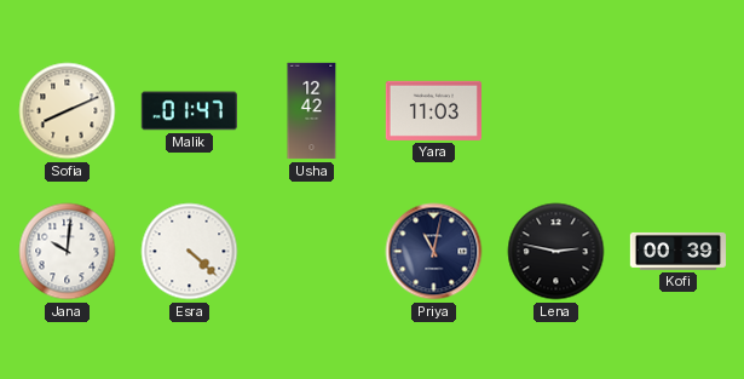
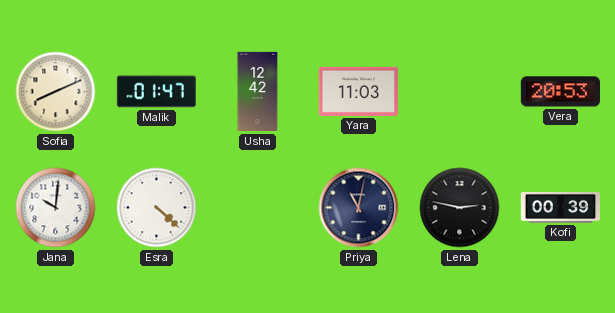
Vera: none -> 20:53
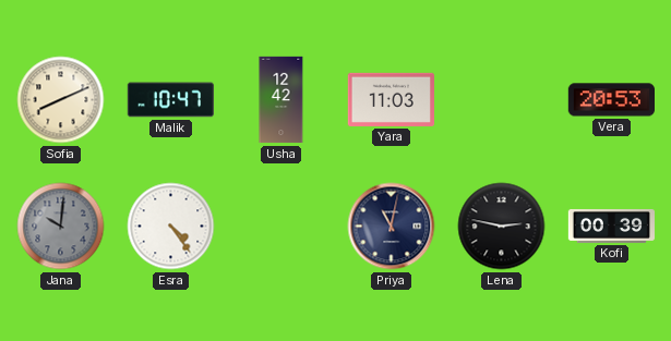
Malik: 01:47 -> 10:47
Jana dial: white -> grey
Esra: 4:22 -> 4:24
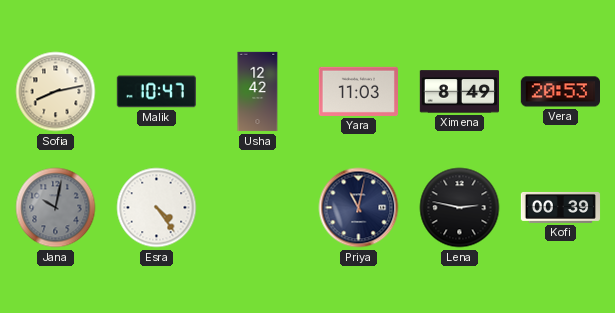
Sofia: 8:11 -> 8:13
Ximena: none -> 8:49
Jana: 10:01 -> 10:02
